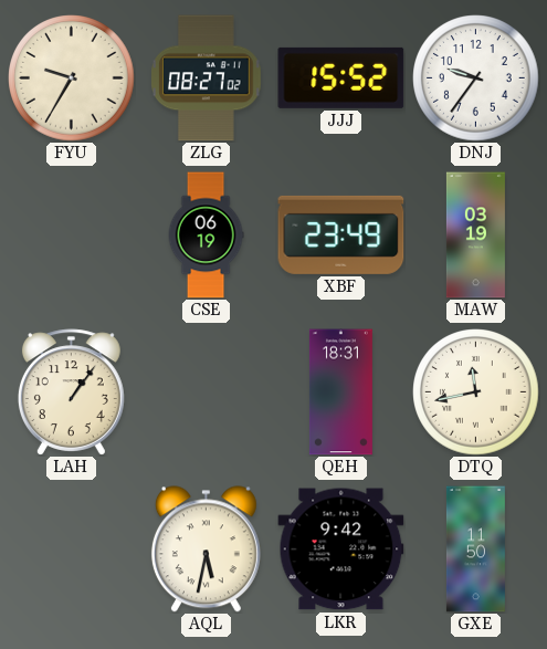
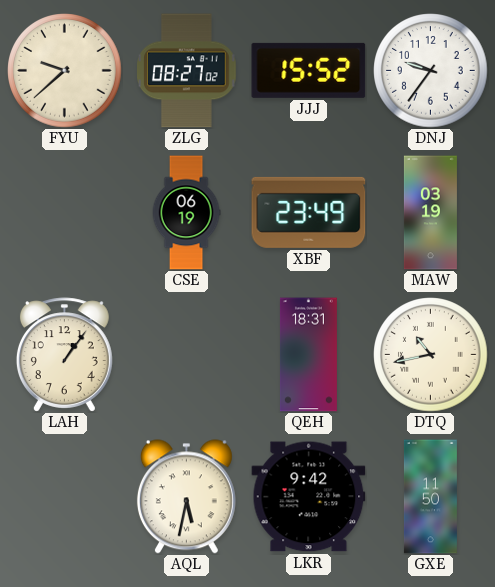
FYU: 9:35 -> 9:38
DTQ: 11:43 -> 10:43
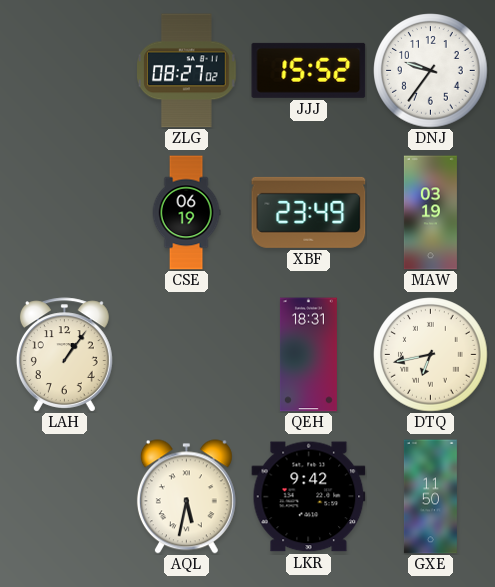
FYU: 9:38 -> none
DTQ: 10:43 -> 6:43
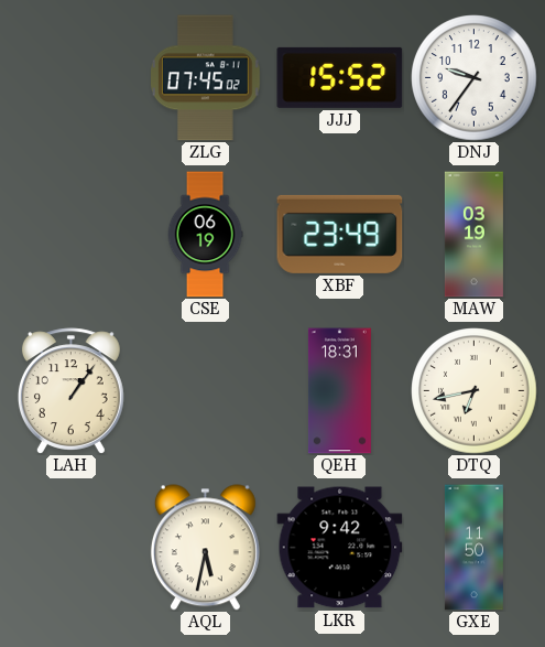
ZLG: 08:27 -> 07:45
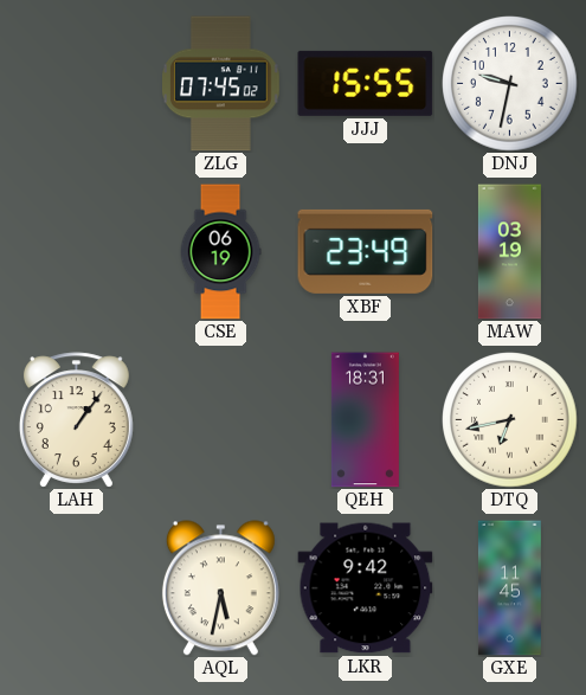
JJJ: 15:52 -> 15:55
DNJ: 9:36 -> 9:32
GXE: 11:50 -> 11:45
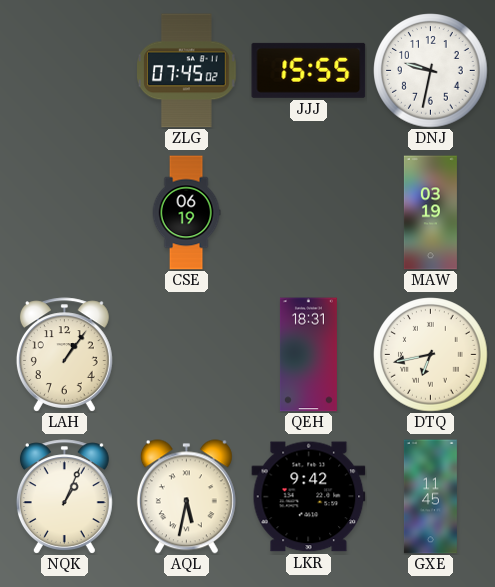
XBF: 23:49 -> none
NQK: none -> 1:04
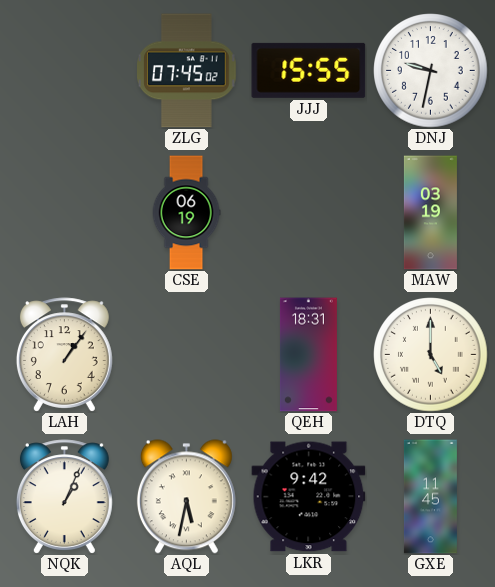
DTQ: 6:43 -> 5:00
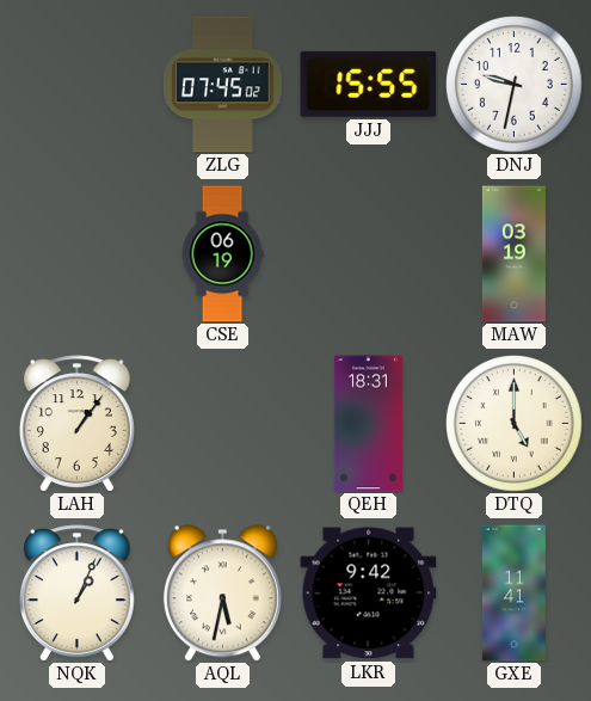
GXE: 11:45 -> 11:41
